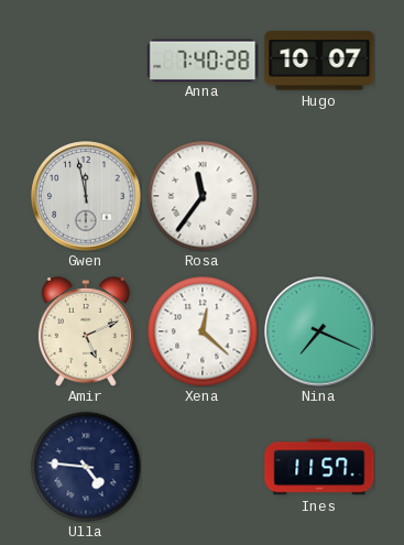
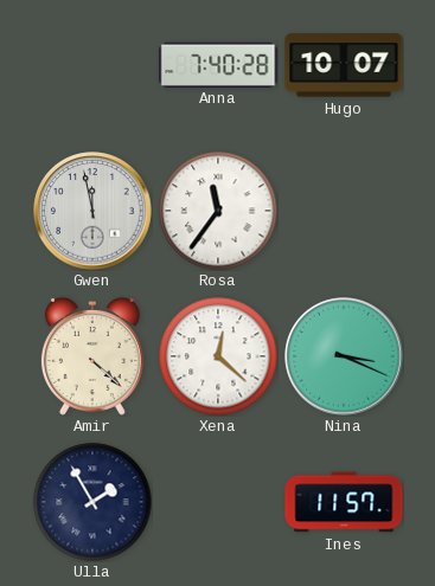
Amir: 5:11 -> 4:22
Nina: 7:19 -> 3:19
Ulla: 4:46 -> 1:55
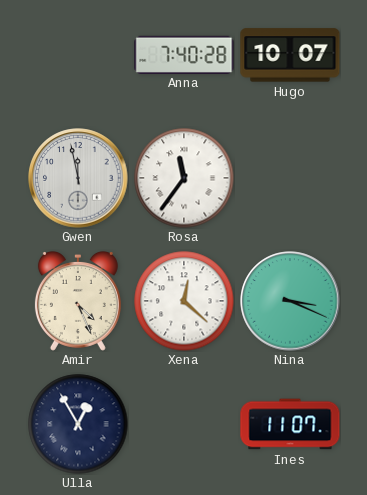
Amir: 4:22 -> 4:26
Ulla: 1:55 -> 12:55
Ines: 11:57 -> 11:07
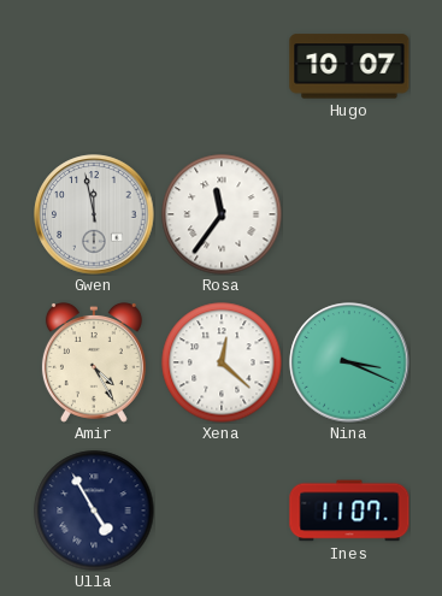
Anna: 7:40 -> none
Amir: 4:26 -> 4:25
Ulla: 12:55 -> 4:55
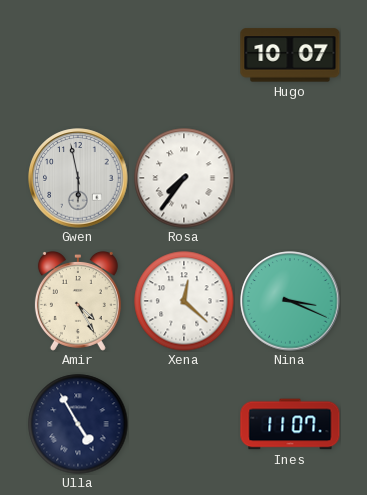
Gwen: 11:58 -> 5:58
Rosa: 11:36 -> 7:36
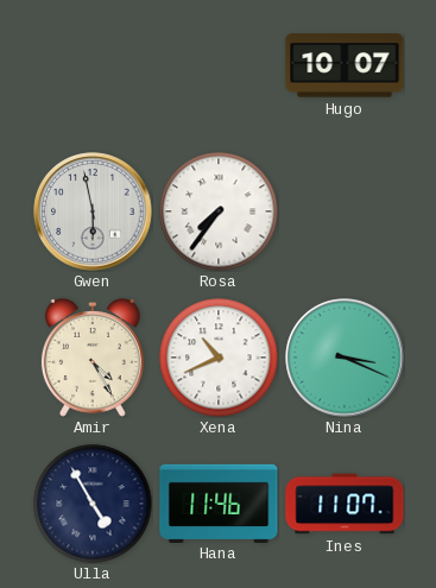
Xena: 12:22 -> 10:41
Hana: none -> 11:46
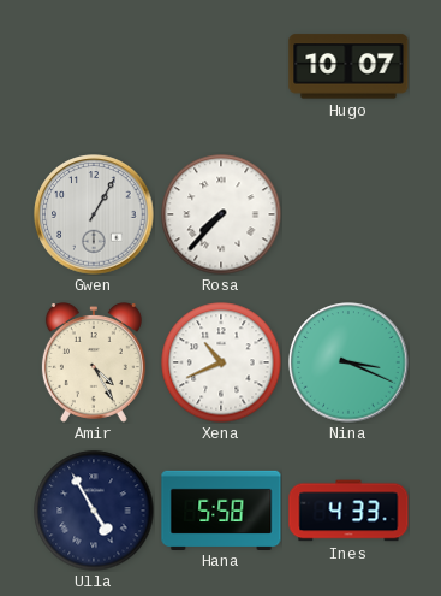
Gwen: 5:58 -> 1:05
Rosa: 7:36 -> 7:37
Hana: 11:46 -> 5:58
Ines: 11:07 -> 4:33
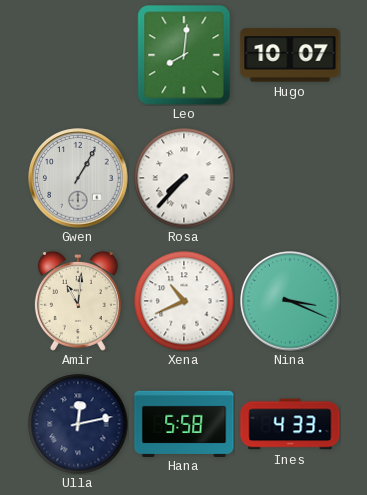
Leo: none -> 8:01
Amir: 4:25 -> 11:01
Ulla: 4:55 -> 12:13
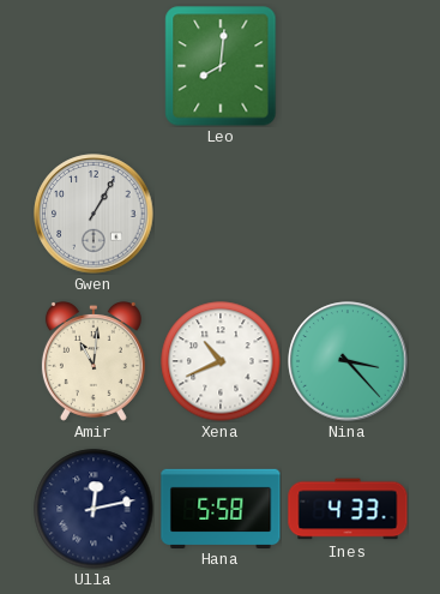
Hugo: 10:07 -> none
Rosa: 7:37 -> none
Nina: 3:19 -> 3:23
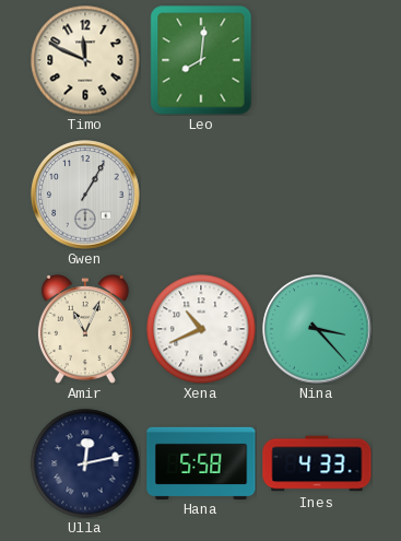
Timo: none -> 11:49
Amir: 11:01 -> 11:04
